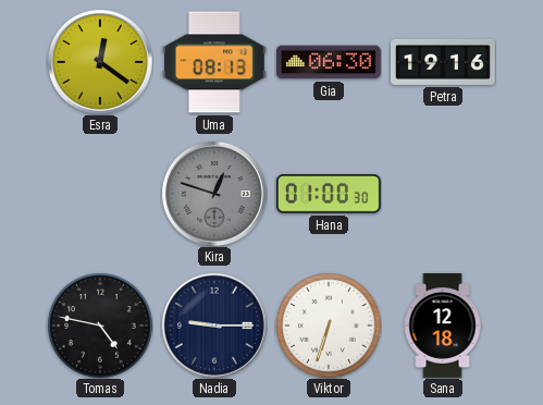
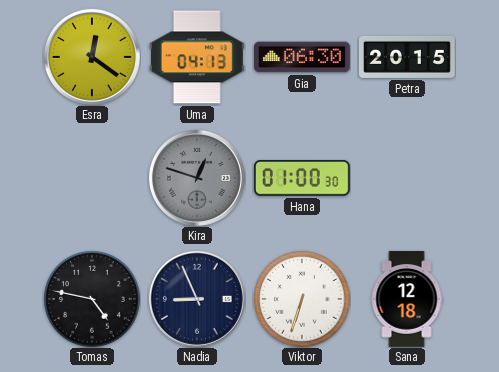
Uma: 08:13 -> 04:13
Petra: 19:16 -> 20:15
Nadia: 9:15 -> 8:56
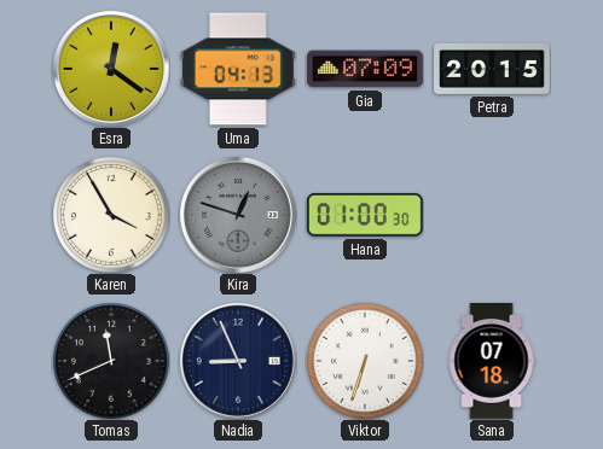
Gia: 06:30 -> 07:09
Karen: none -> 3:55
Tomas: 4:47 -> 11:41
Sana: 12:18 -> 07:18
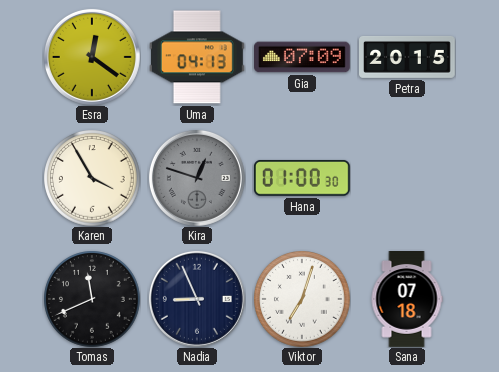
Viktor: 6:33 -> 7:03
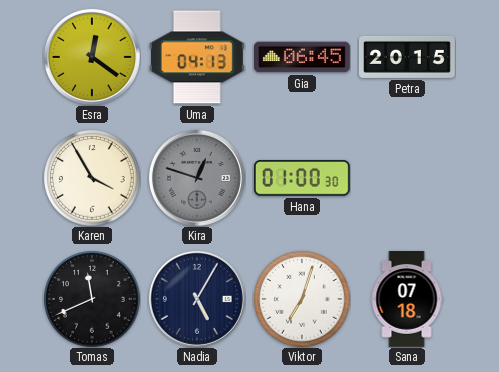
Gia: 07:09 -> 06:45
Nadia: 8:56 -> 5:05
